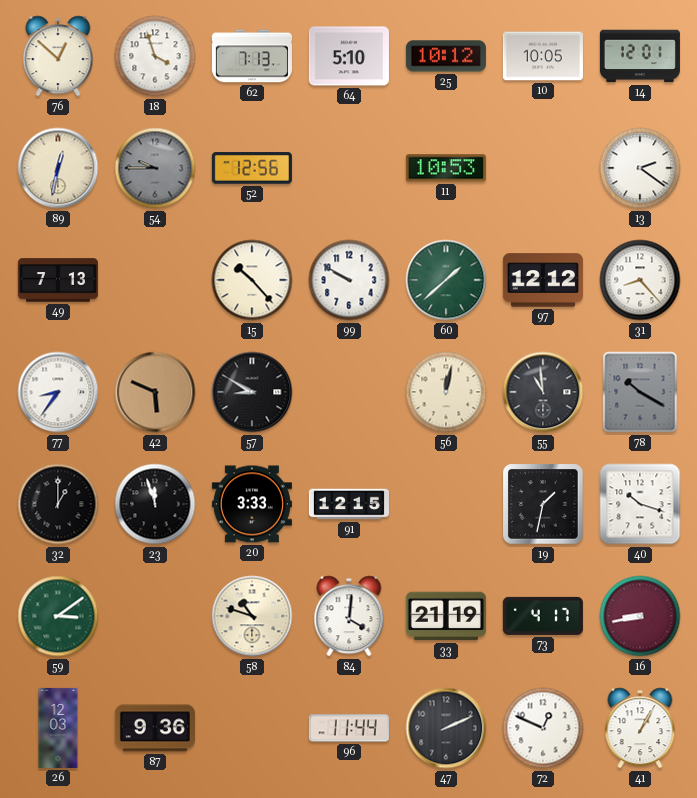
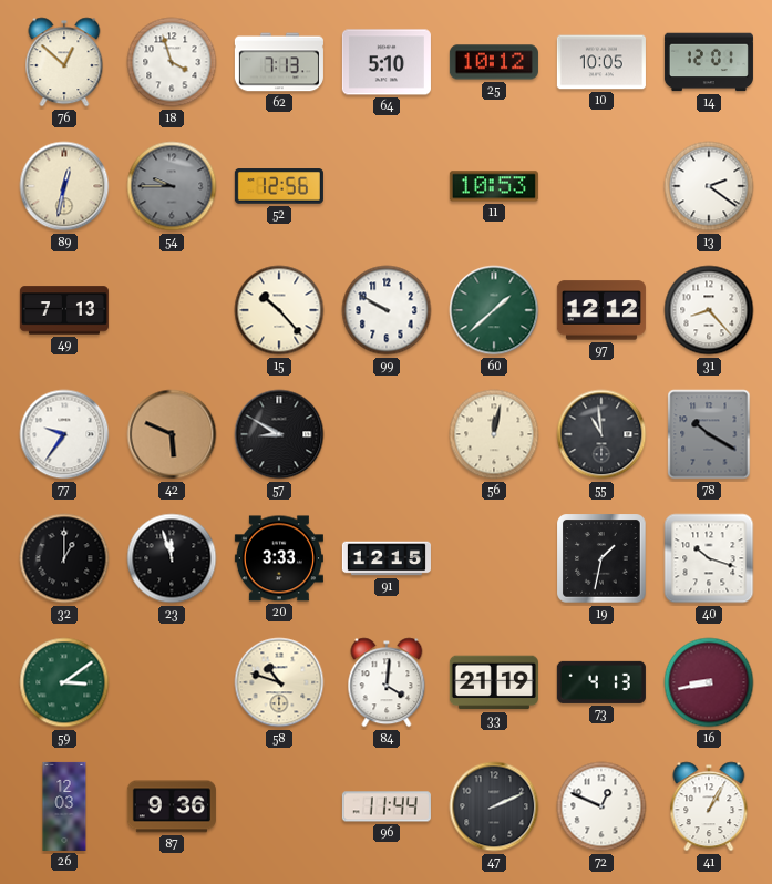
77: 8:36 -> 9:36
73: 4:17 -> 4:13
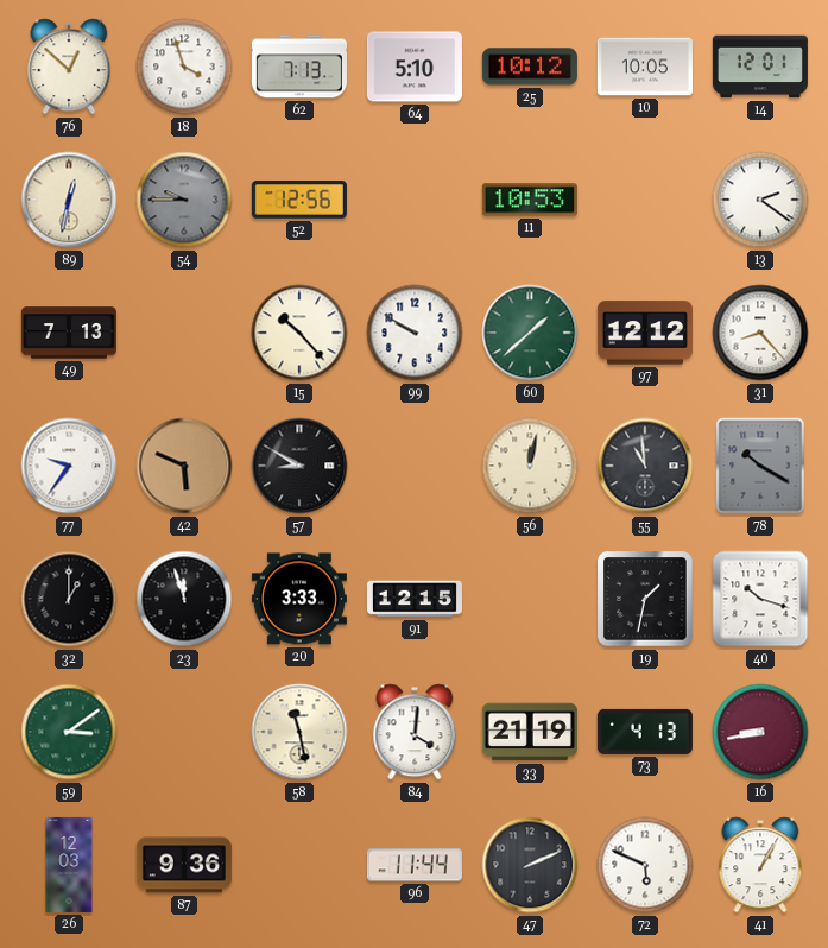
58: 10:48 -> 11:28
72: 12:49 -> 5:49
